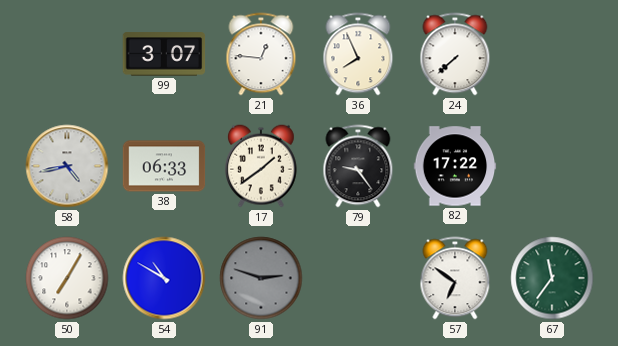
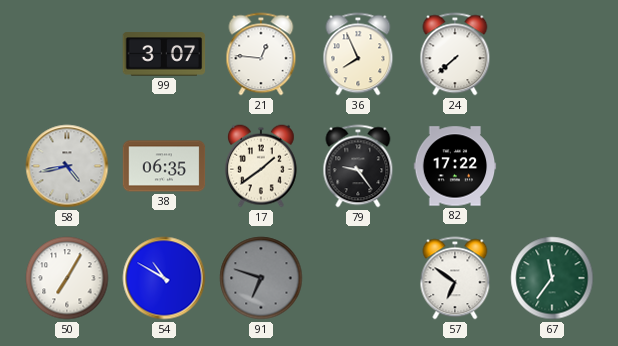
38: 06:33 -> 06:35
91: 2:48 -> 6:48
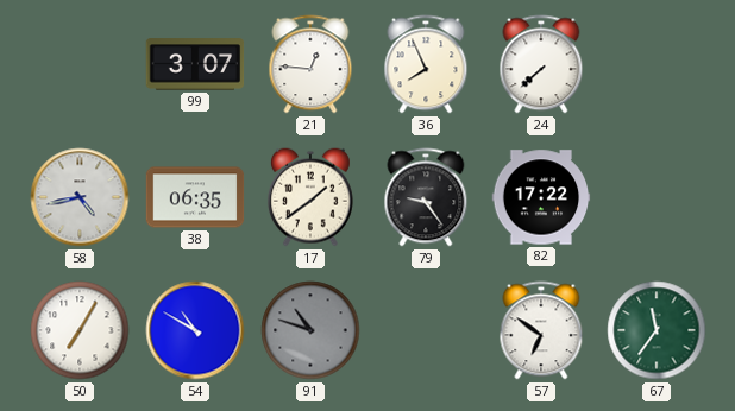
91: 6:48 -> 10:48
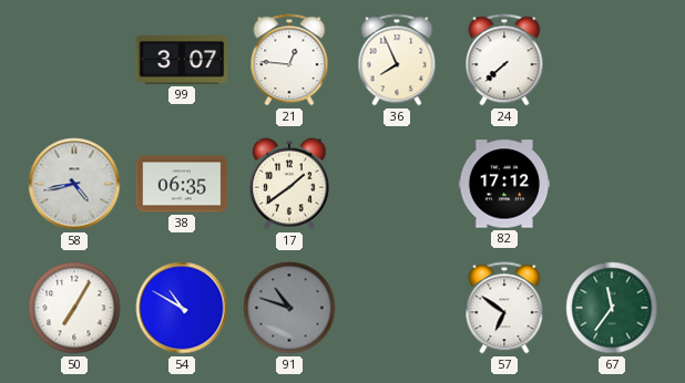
79: 9:24 -> none
82: 17:22 -> 17:12
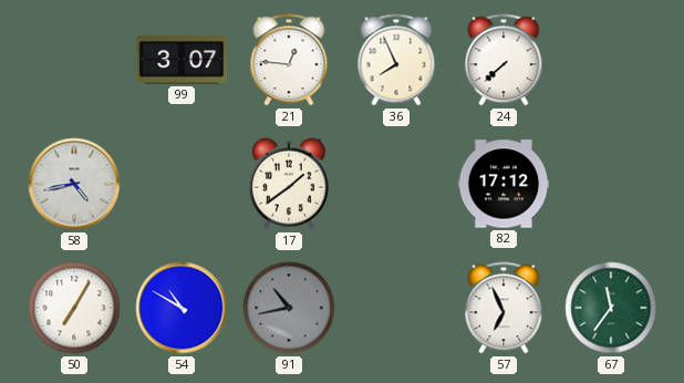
38: 06:35 -> none
91: 10:48 -> 10:43
57: 6:51 -> 6:56
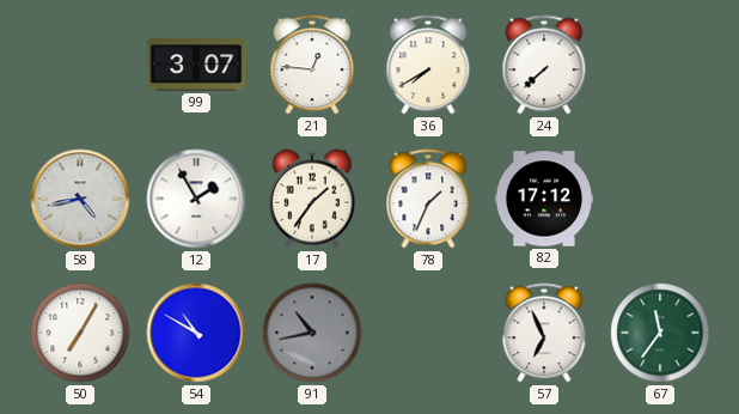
36: 7:56 -> 7:40
12: none -> 1:55
17: 1:39 -> 1:36
78: none -> 1:34
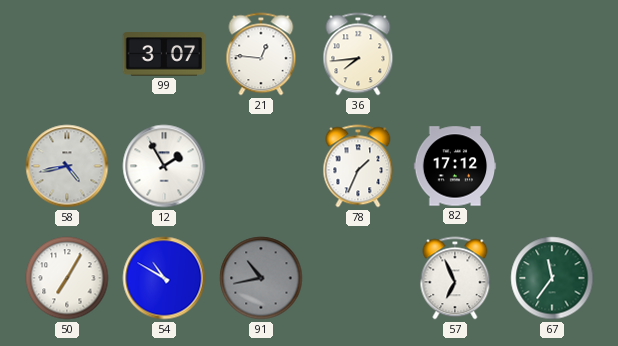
36: 7:40 -> 7:44
24: 7:38 -> none
17: 1:36 -> none
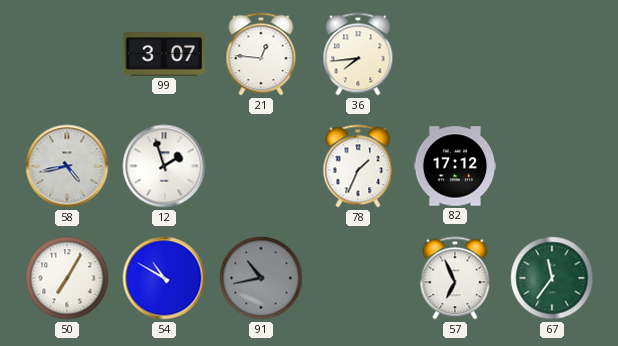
12: 1:55 -> 1:57
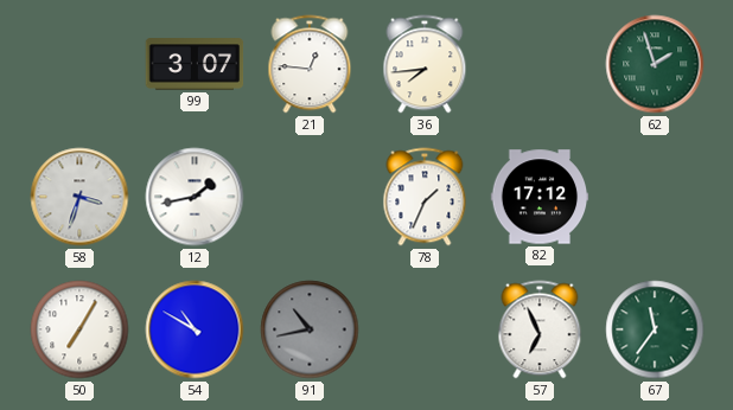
62: none -> 1:57
58: 4:43 -> 3:33
12: 1:57 -> 1:43
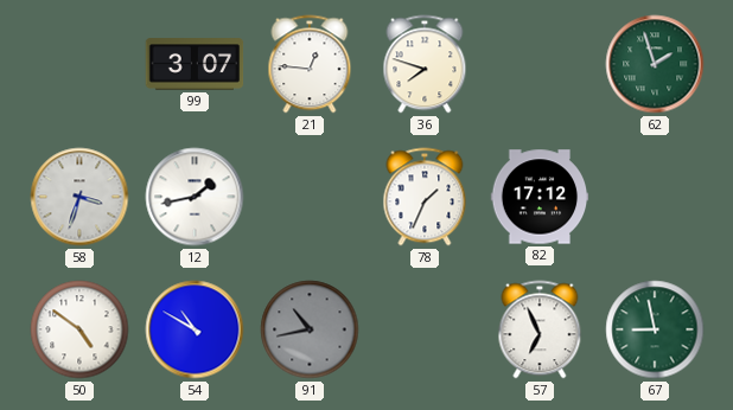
36: 7:44 -> 7:48
50: 7:05 -> 4:51
67: 11:36 -> 8:58
